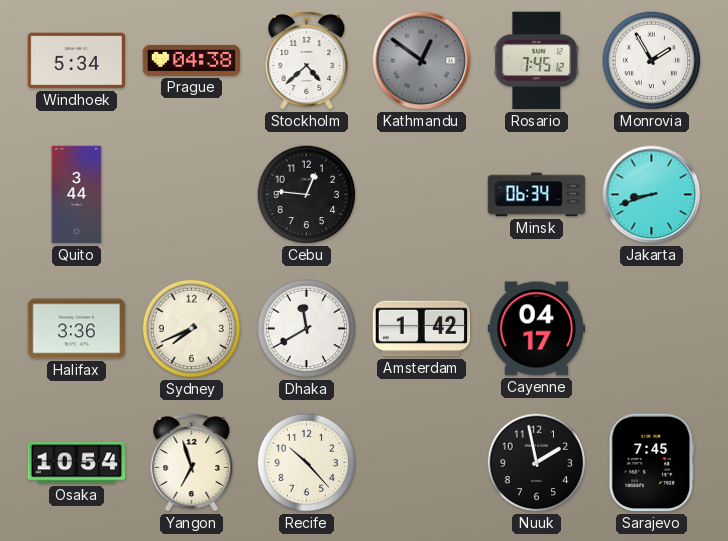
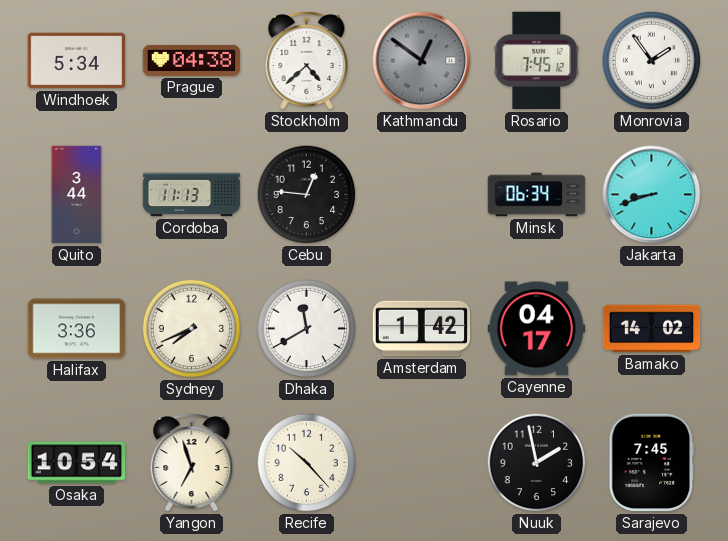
Monrovia: 1:55 -> 1:54
Cordoba: none -> 11:13
Bamako: none -> 14:02
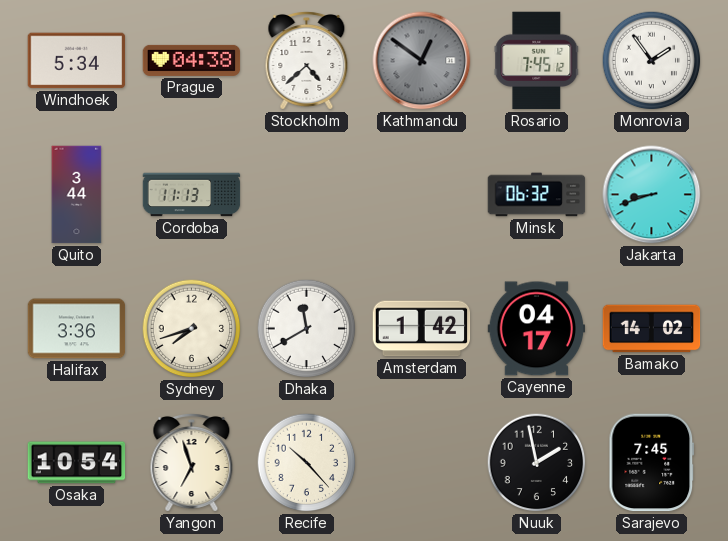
Cebu: 12:46 -> none
Minsk: 06:34 -> 06:32
Sydney: 7:41 -> 7:42
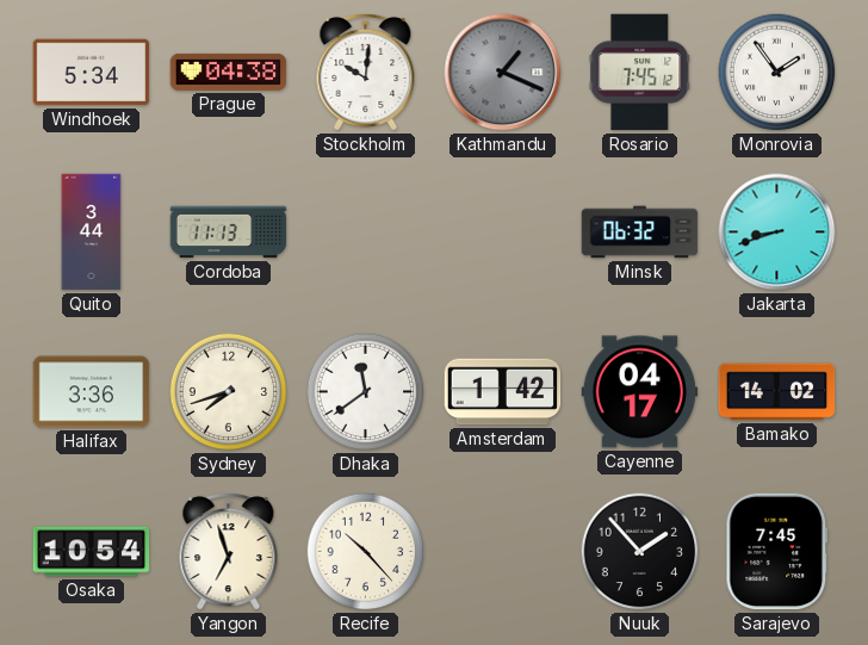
Stockholm: 4:38 -> 10:01
Kathmandu: 12:51 -> 1:19
Dhaka: 11:40 -> 11:39
Nuuk: 1:58 -> 1:53
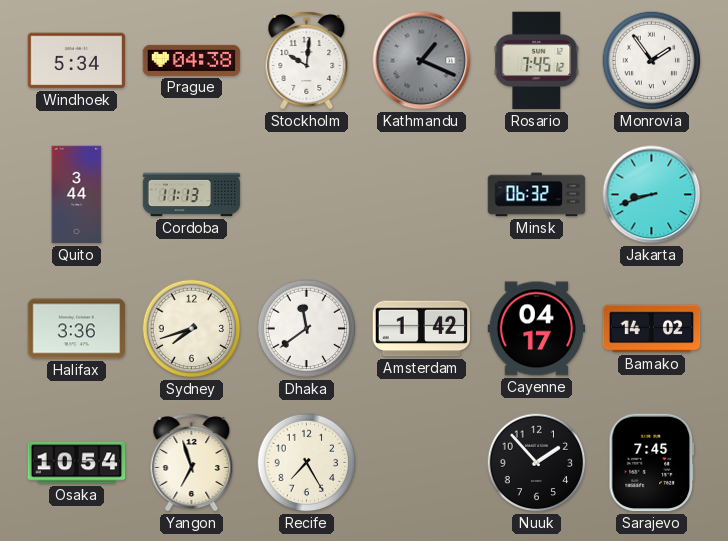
Recife: 10:23 -> 7:25
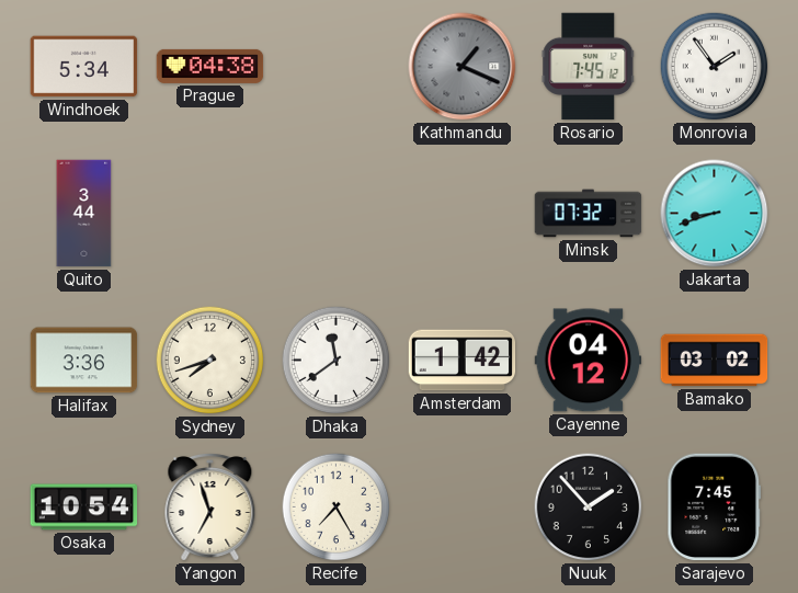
Stockholm: 10:01 -> none
Cordoba: 11:13 -> none
Minsk: 06:32 -> 07:32
Cayenne: 04:17 -> 04:12
Bamako: 14:02 -> 03:02
